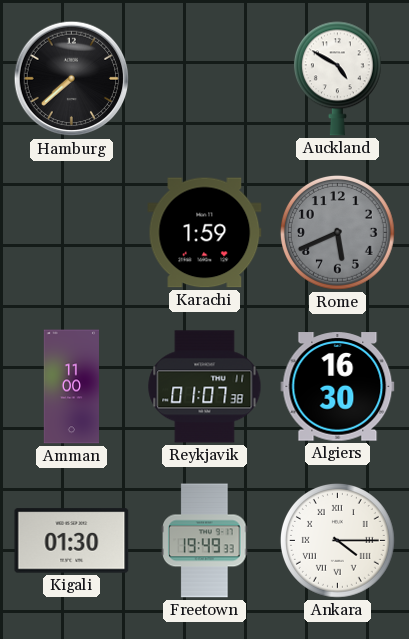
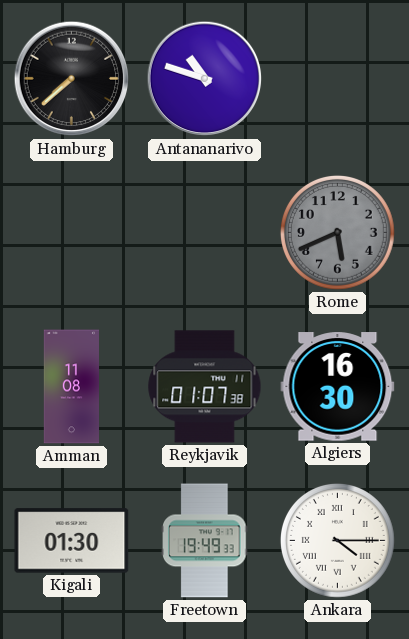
Antananarivo: none -> 10:48
Auckland: 4:50 -> none
Karachi: 1:59 -> none
Amman: 11:00 -> 11:08
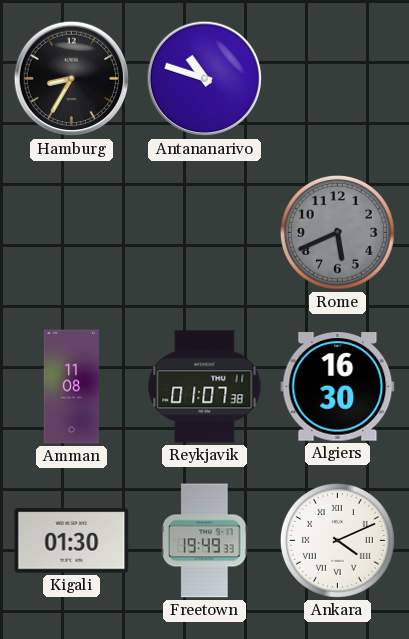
Hamburg: 7:38 -> 8:35
Ankara: 4:15 -> 4:11
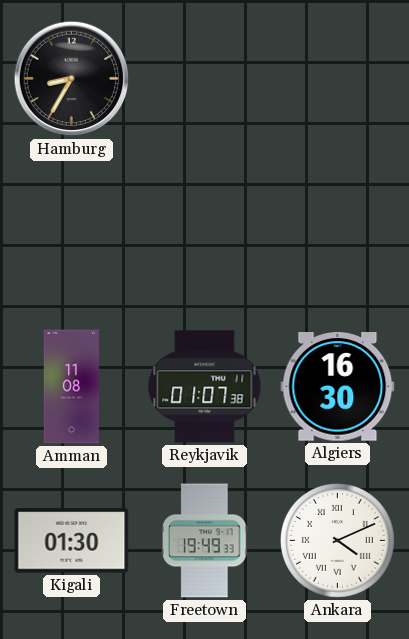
Antananarivo: 10:48 -> none
Rome: 5:41 -> none
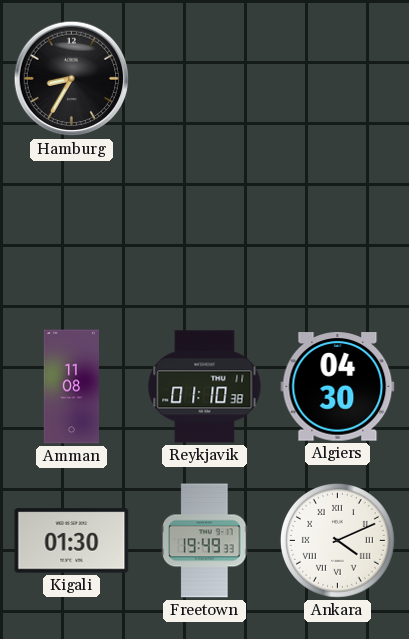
Reykjavik: 01:07 -> 01:10
Algiers: 16:30 -> 04:30
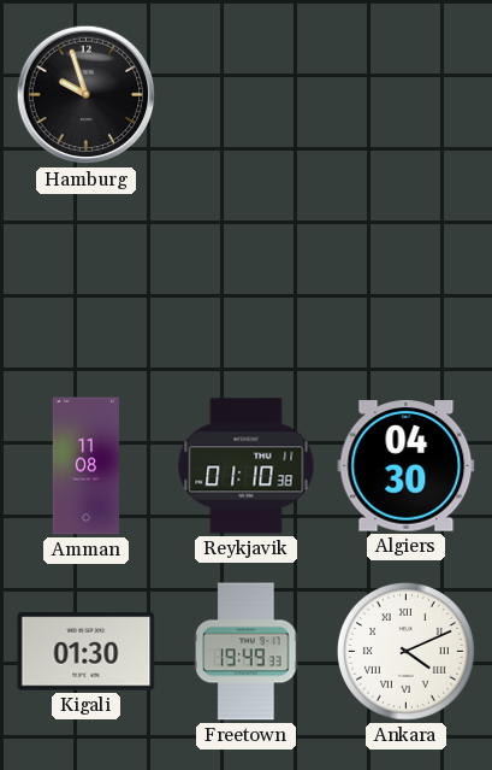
Hamburg: 8:35 -> 9:57
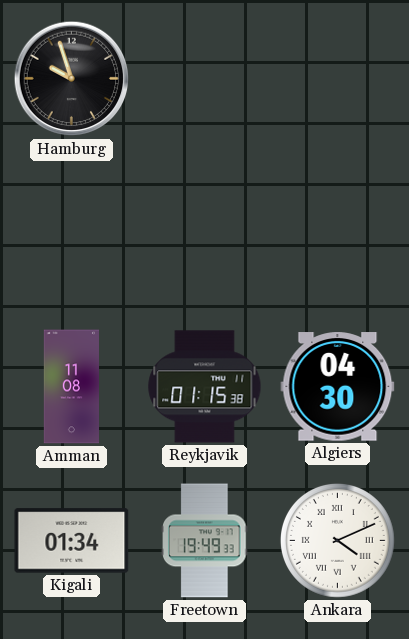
Reykjavik: 01:10 -> 01:15
Kigali: 01:30 -> 01:34
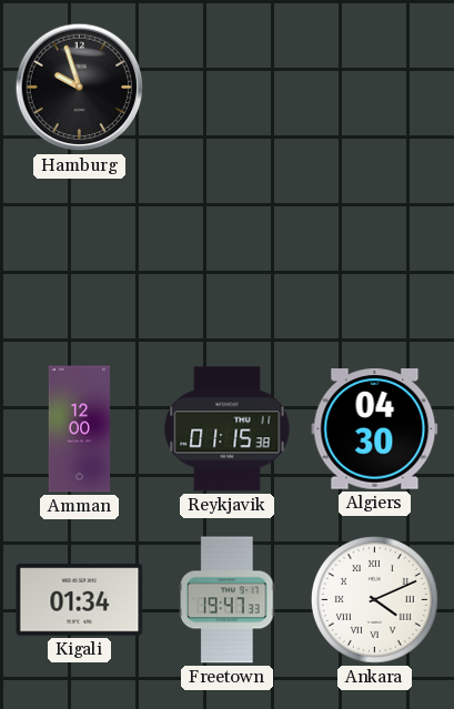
Amman: 11:08 -> 12:00
Freetown: 19:49 -> 19:47
